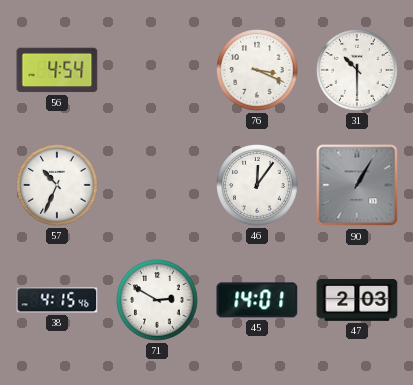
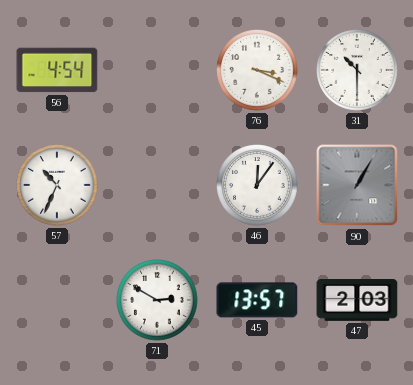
38: 4:15 -> none
45: 14:01 -> 13:57
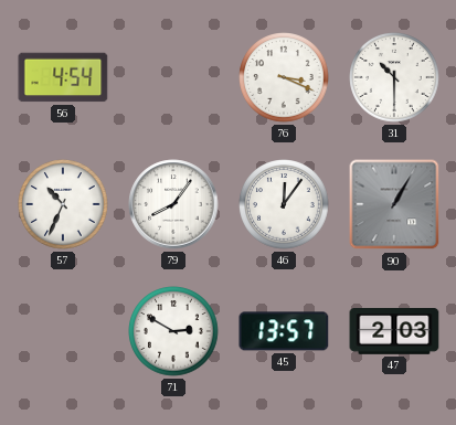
79: none -> 8:06
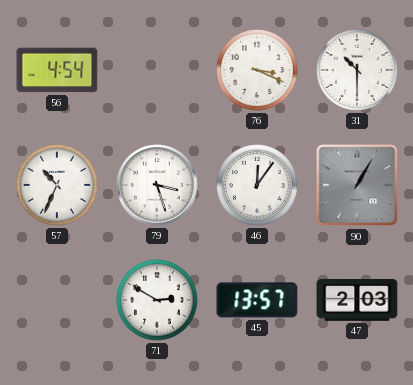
79: 8:06 -> 3:27
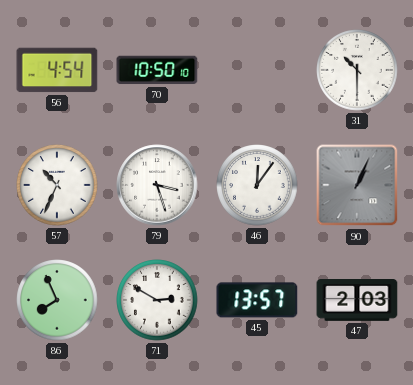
70: none -> 10:50
76: 3:19 -> none
90: 1:05 -> 1:04
86: none -> 7:56
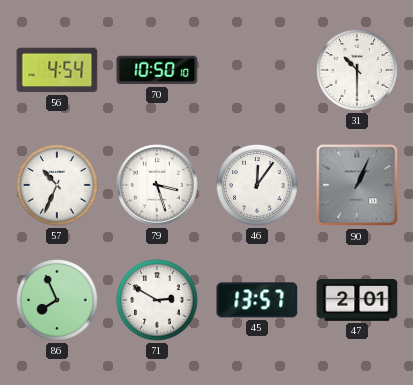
47: 2:03 -> 2:01
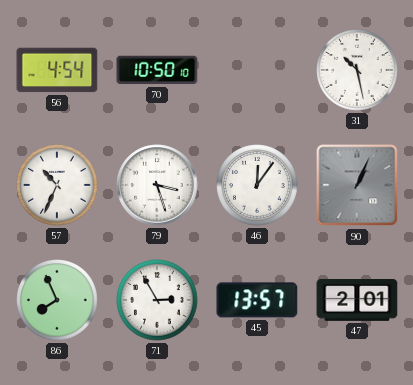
31: 10:30 -> 10:28
71: 2:50 -> 2:55
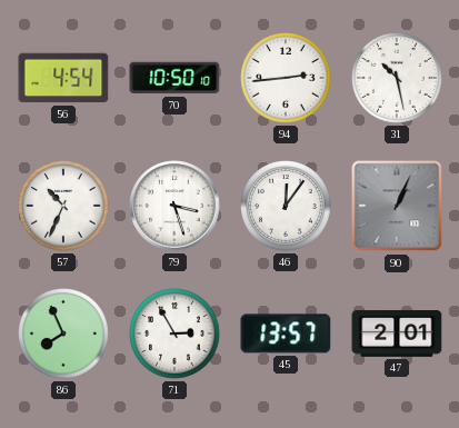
94: none -> 2:44
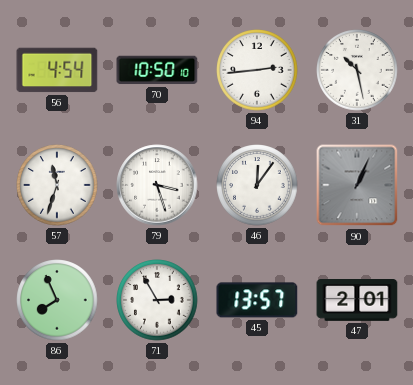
57: 10:34 -> 11:33
